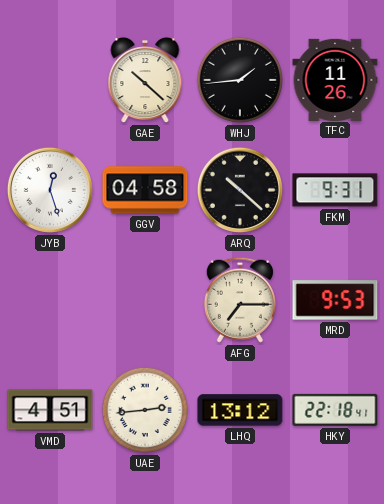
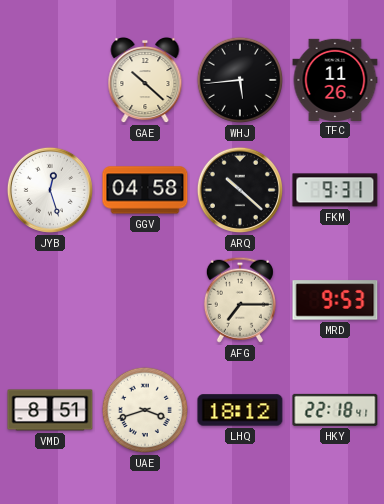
WHJ: 1:44 -> 5:44
VMD: 4:51 -> 8:51
UAE: 2:44 -> 3:42
LHQ: 13:12 -> 18:12
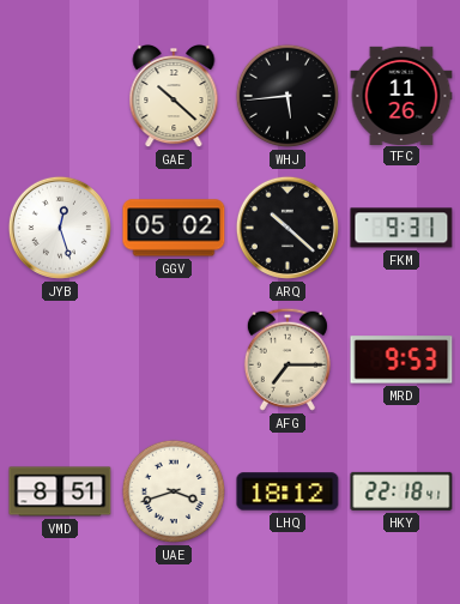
GGV: 04:58 -> 05:02
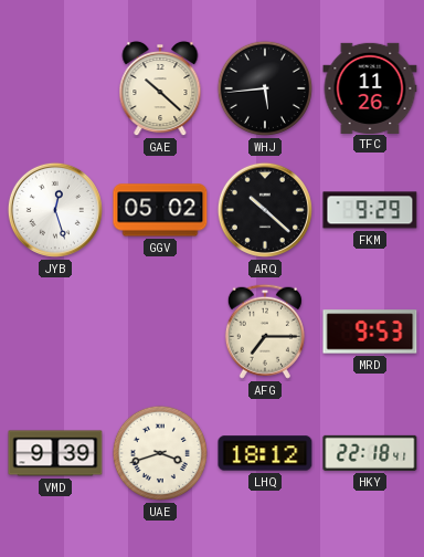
FKM: 9:31 -> 9:29
VMD: 8:51 -> 9:39
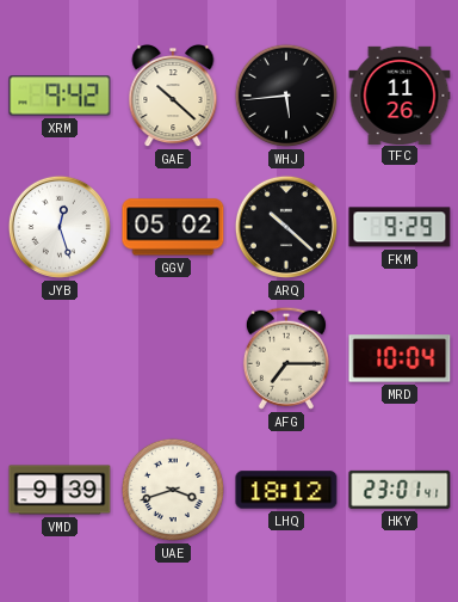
XRM: none -> 9:42
MRD: 9:53 -> 10:04
HKY: 22:18 -> 23:01
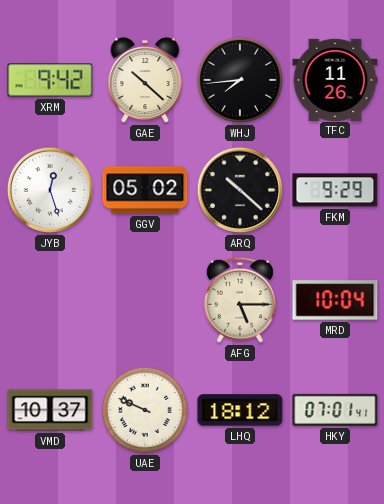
WHJ: 5:44 -> 7:44
AFG: 7:15 -> 5:15
VMD: 9:39 -> 10:37
UAE: 3:42 -> 9:49
HKY: 23:01 -> 07:01
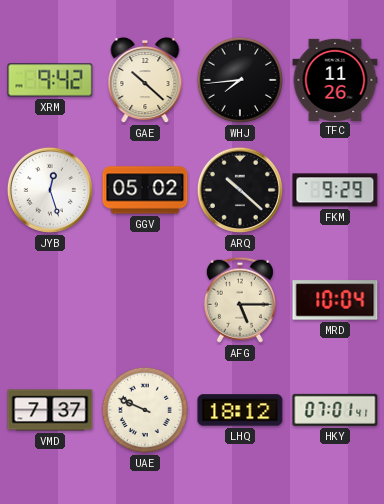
VMD: 10:37 -> 7:37
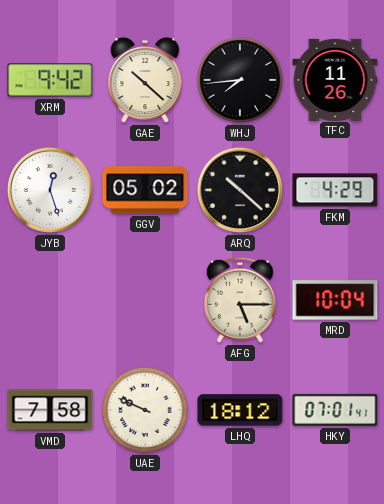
FKM: 9:29 -> 4:29
VMD: 7:37 -> 7:58
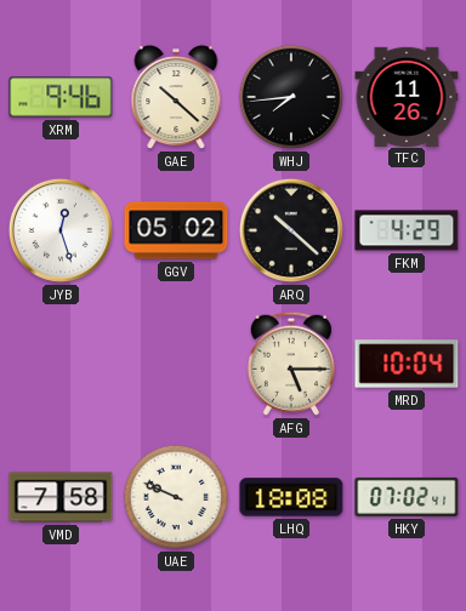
XRM: 9:42 -> 9:46
LHQ: 18:12 -> 18:08
HKY: 07:01 -> 07:02
